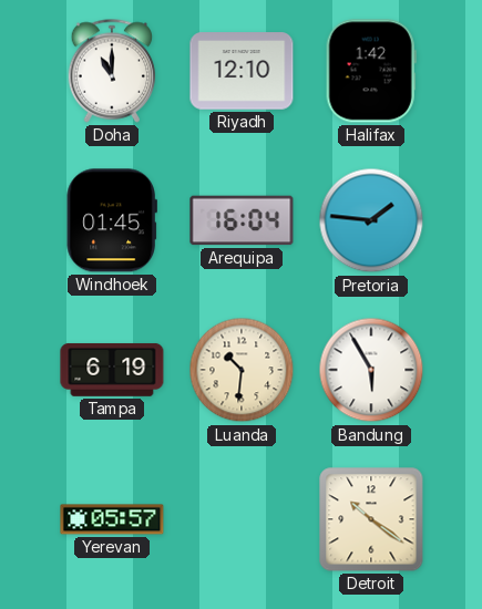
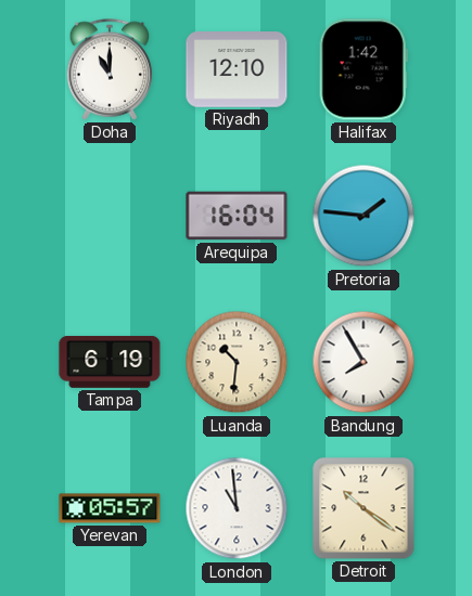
Windhoek: 01:45 -> none
Bandung: 5:55 -> 7:55
London: none -> 10:59
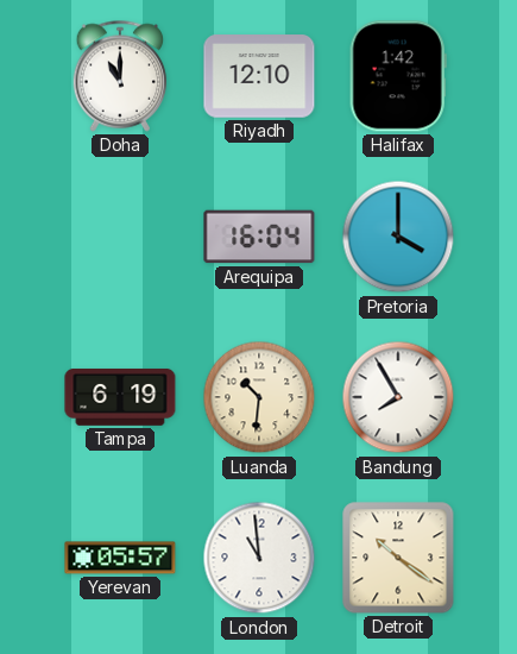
Pretoria: 1:46 -> 4:00
